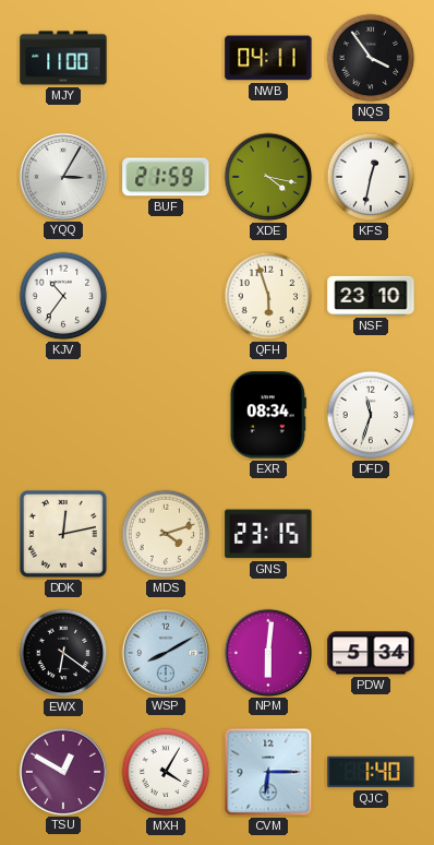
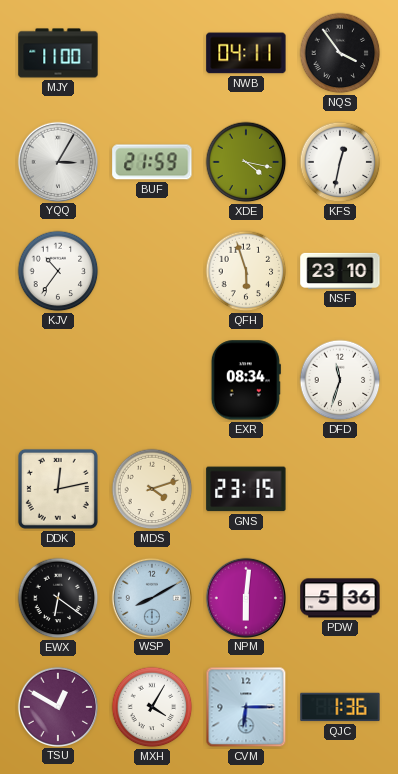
PDW: 5:34 -> 5:36
QJC: 1:40 -> 1:36
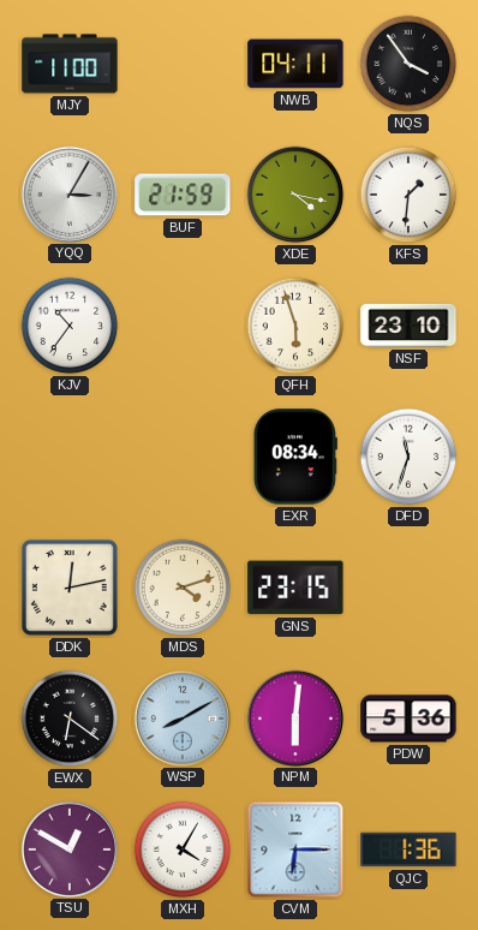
KFS: 12:32 -> 1:31
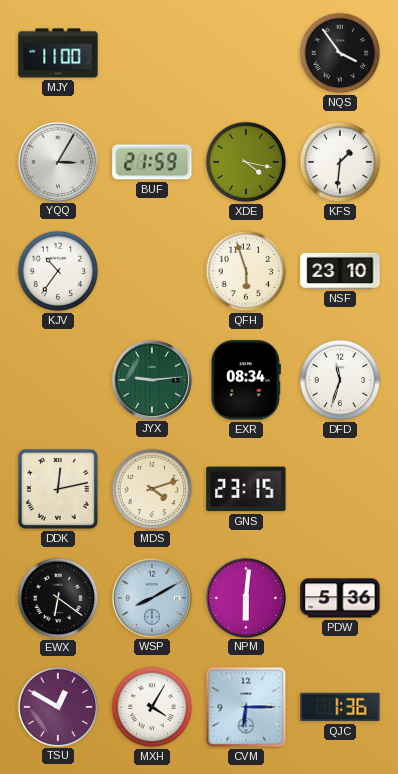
NWB: 04:11 -> none
JYX: none -> 9:14
